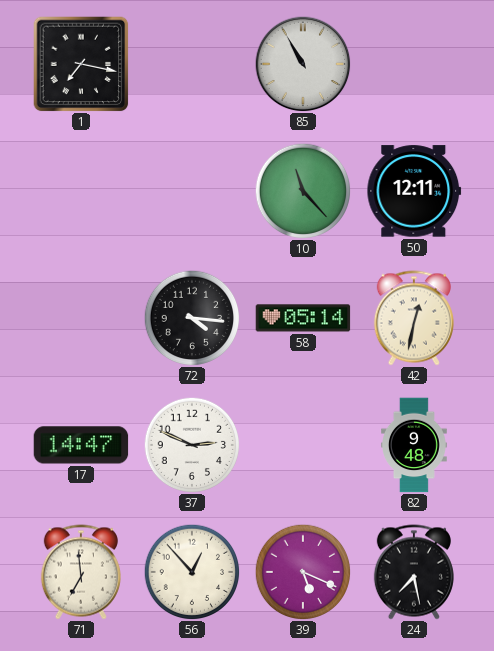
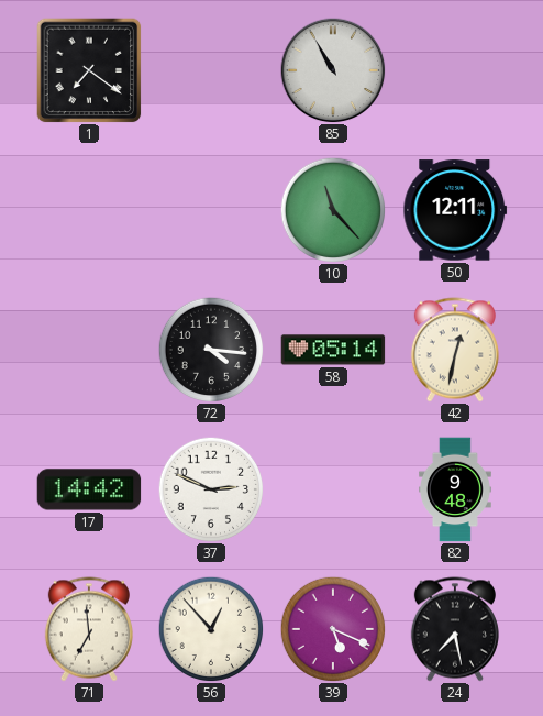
1: 7:17 -> 7:21
17: 14:47 -> 14:42
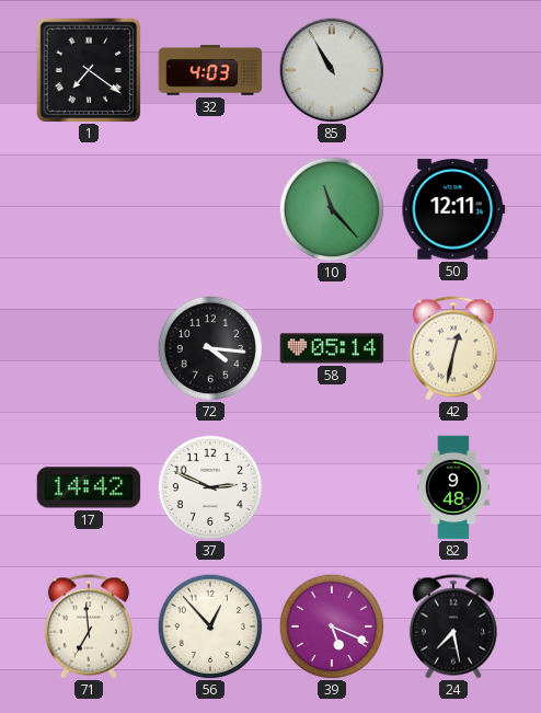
32: none -> 4:03
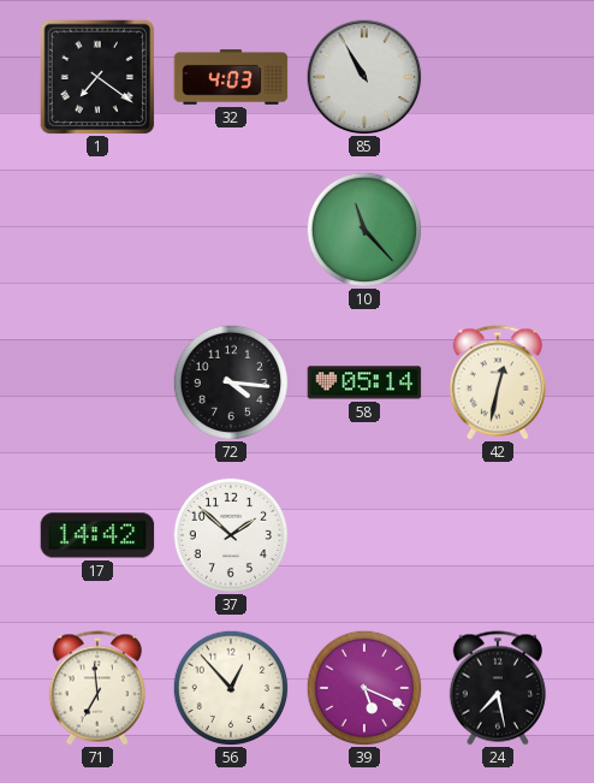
50: 12:11 -> none
37: 2:49 -> 1:52
82: 9:48 -> none
